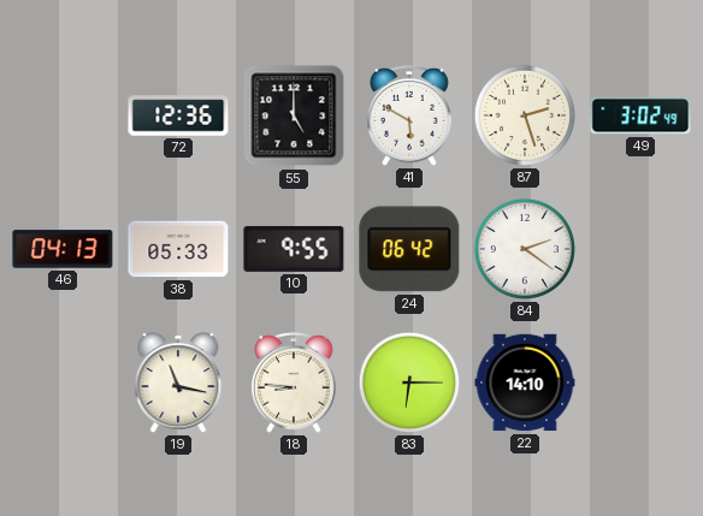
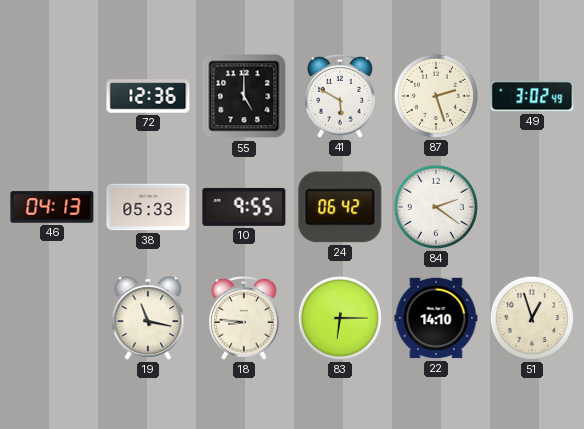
51: none -> 12:57
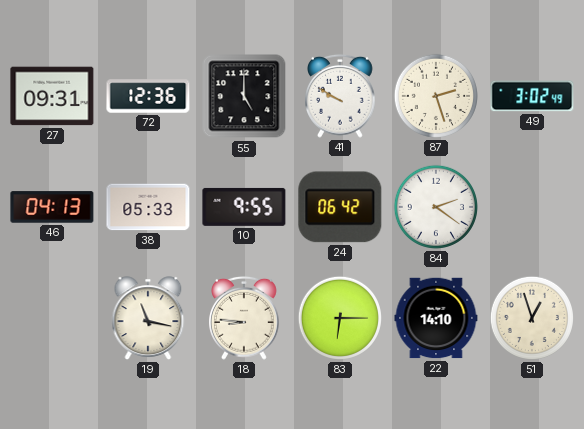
27: none -> 09:31
41: 5:50 -> 9:50
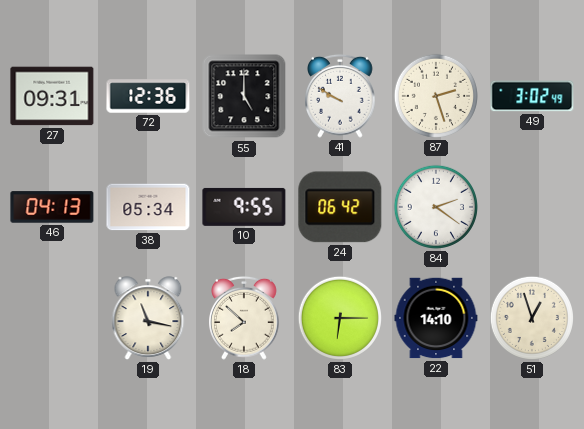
38: 05:33 -> 05:34
18: 8:46 -> 7:52
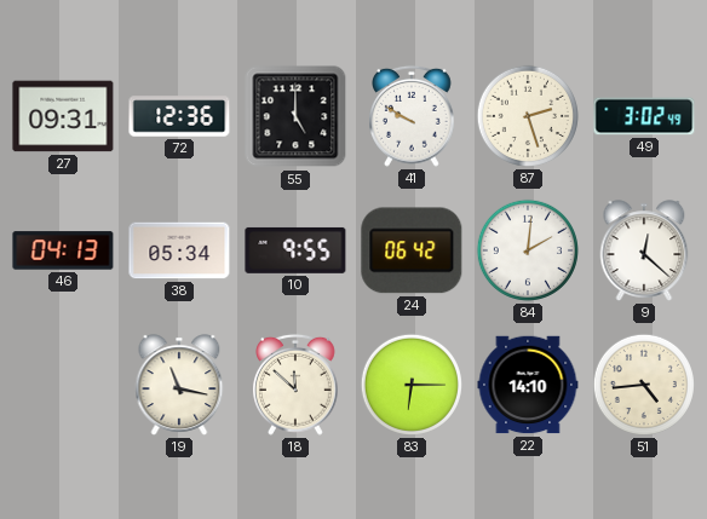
84: 2:21 -> 2:01
9: none -> 12:22
18: 7:52 -> 11:52
51: 12:57 -> 4:44
